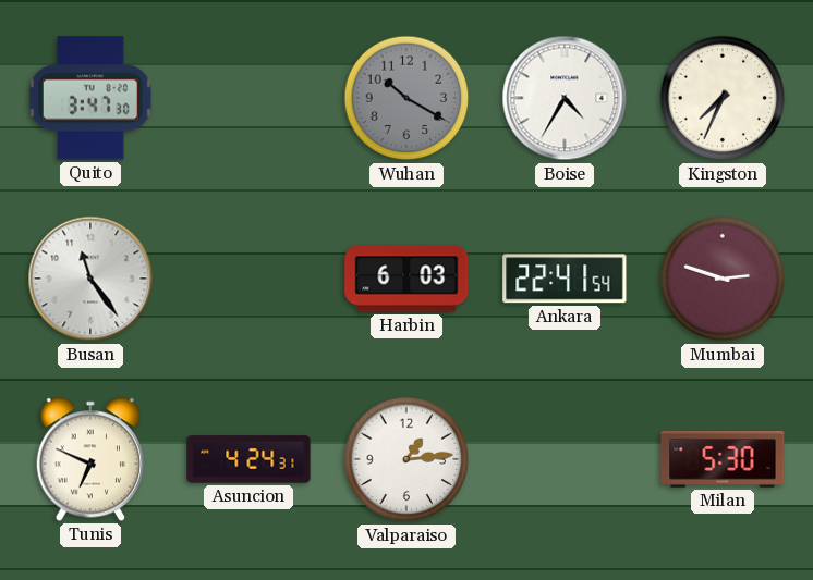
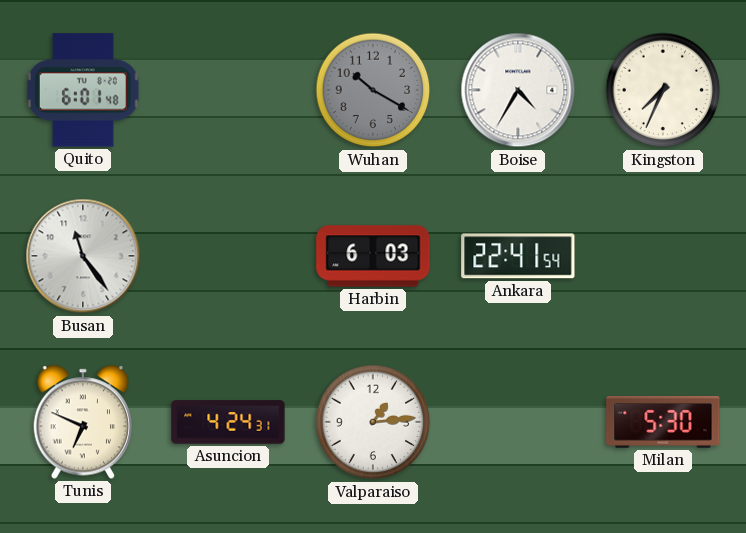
Quito: 3:47 -> 6:01
Mumbai: 2:48 -> none
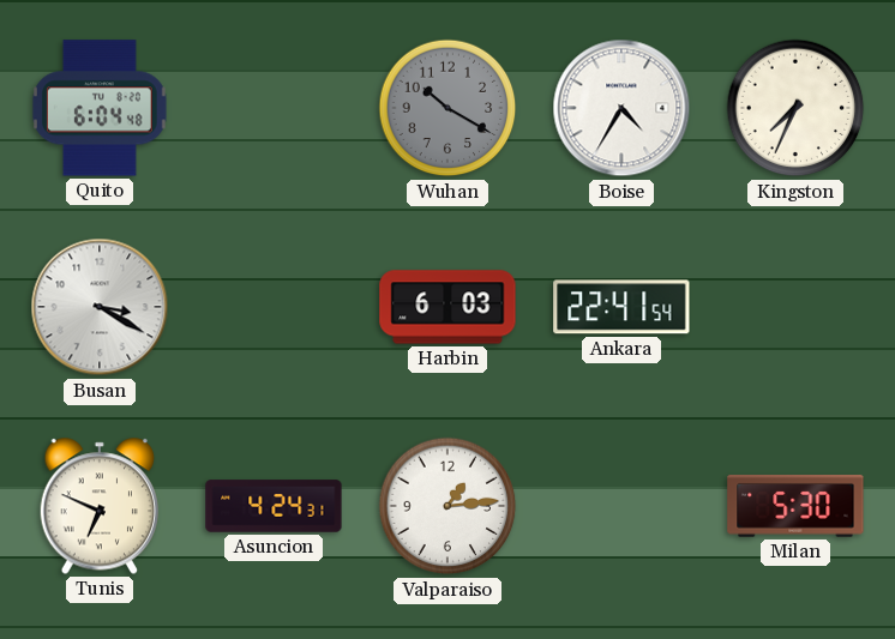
Quito: 6:01 -> 6:04
Busan: 11:24 -> 3:20
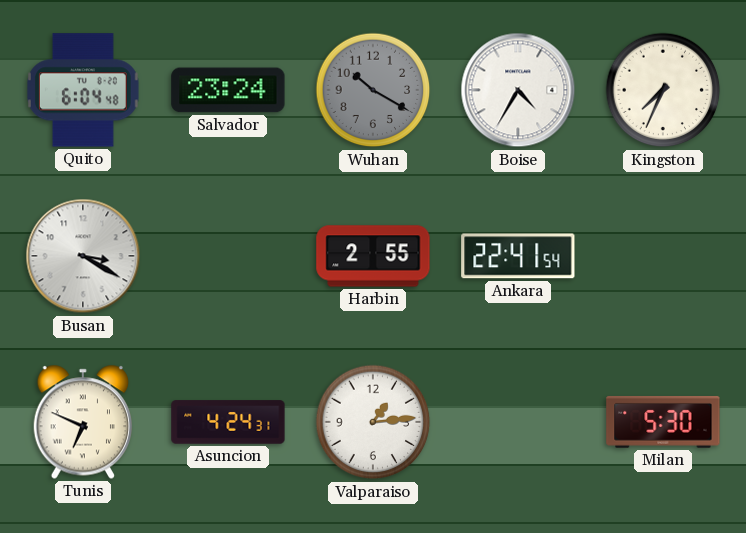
Salvador: none -> 23:24
Harbin: 6:03 -> 2:55
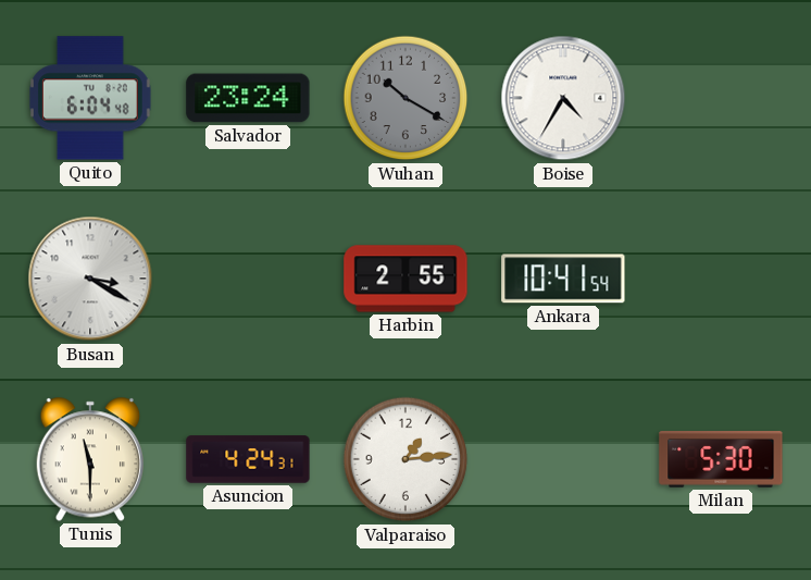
Kingston: 7:34 -> none
Ankara: 22:41 -> 10:41
Tunis: 6:49 -> 11:30
